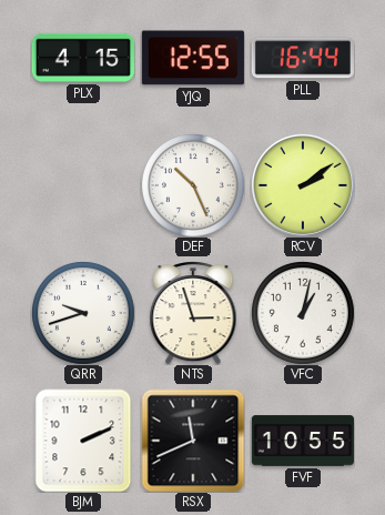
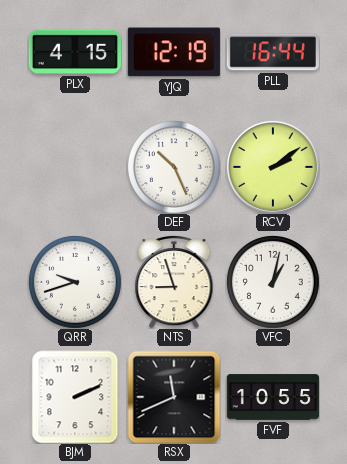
YJQ: 12:55 -> 12:19
NTS: 2:57 -> 8:57
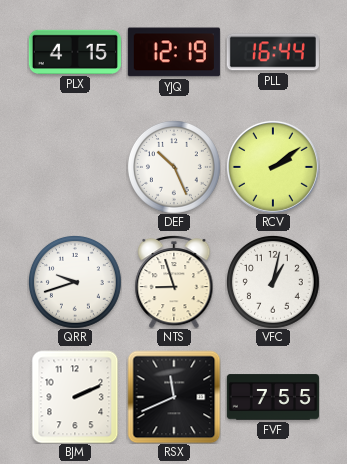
FVF: 10:55 -> 7:55
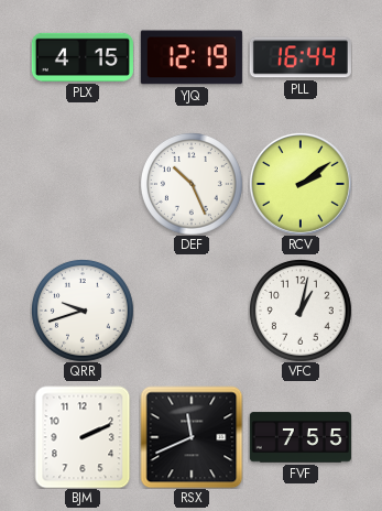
NTS: 8:57 -> none
